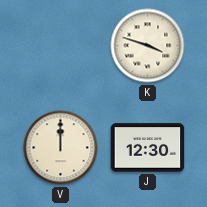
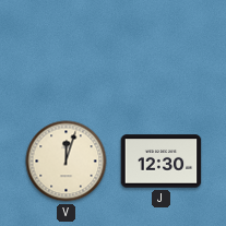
K: 3:48 -> none
V: 12:00 -> 12:03
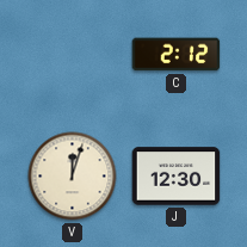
C: none -> 2:12
